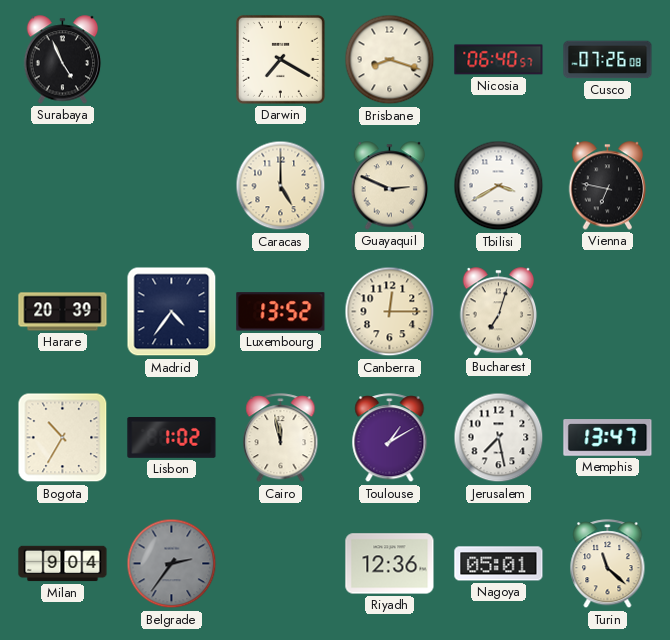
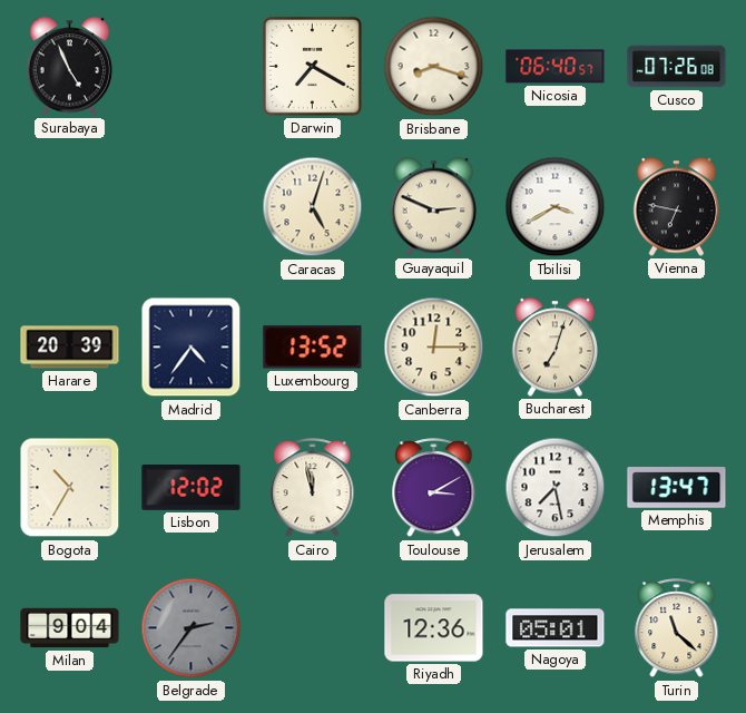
Caracas: 5:00 -> 5:03
Lisbon: 1:02 -> 12:02
Toulouse: 1:10 -> 3:10
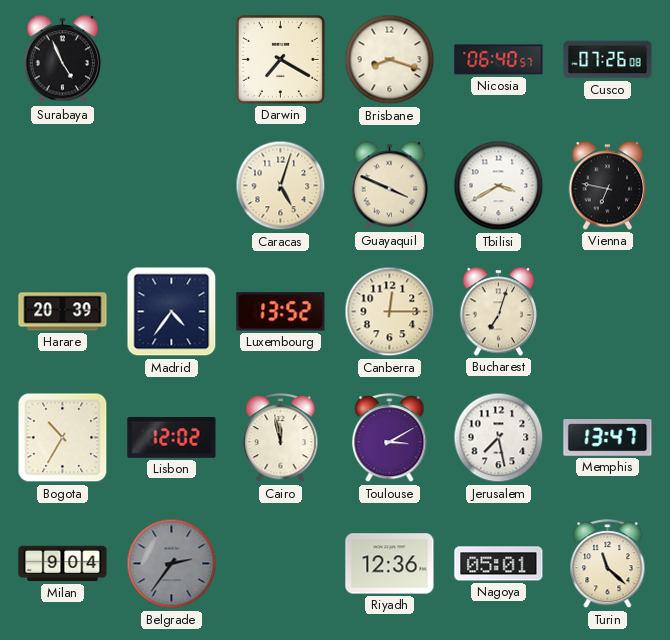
Guayaquil: 2:49 -> 3:49
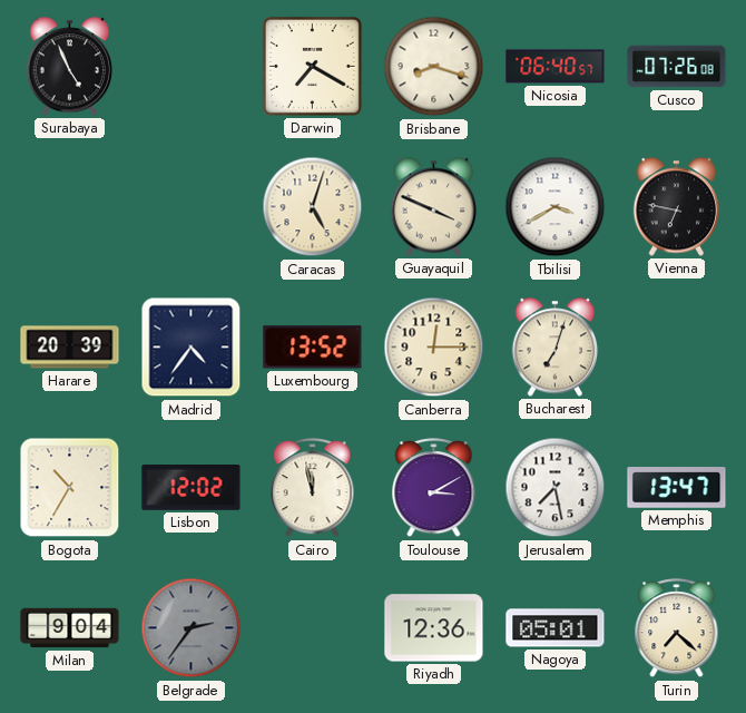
Turin: 11:22 -> 7:22
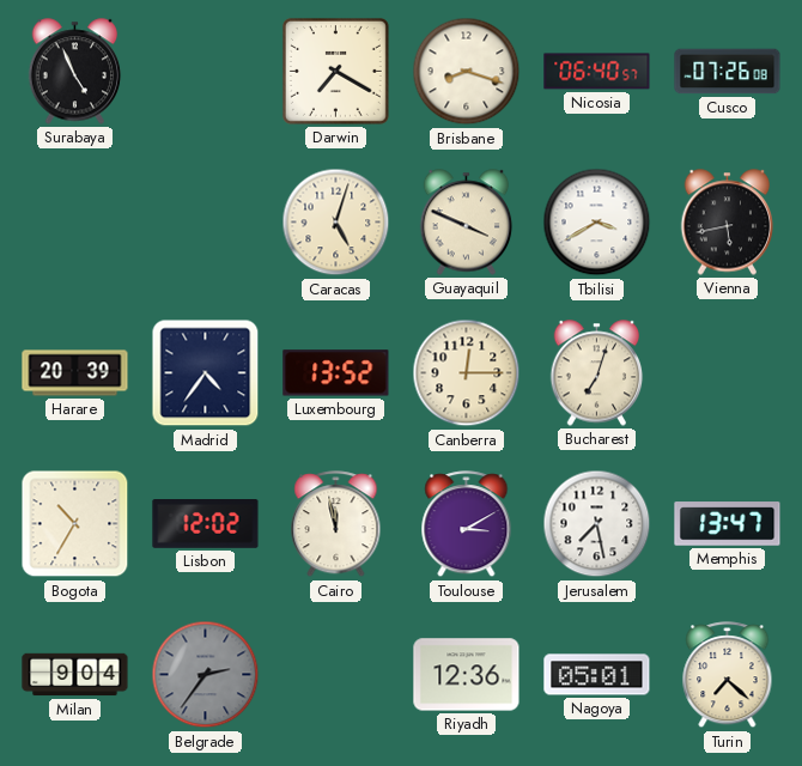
Vienna: 6:47 -> 5:43
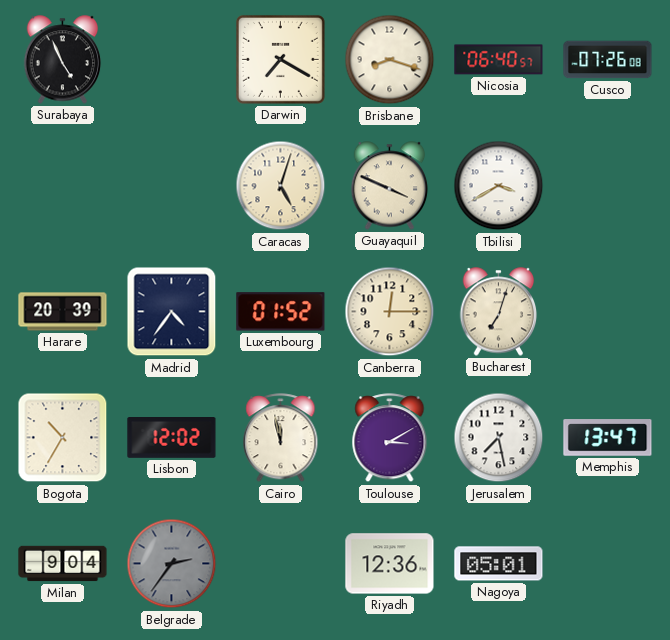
Vienna: 5:43 -> none
Luxembourg: 13:52 -> 01:52
Turin: 7:22 -> none
